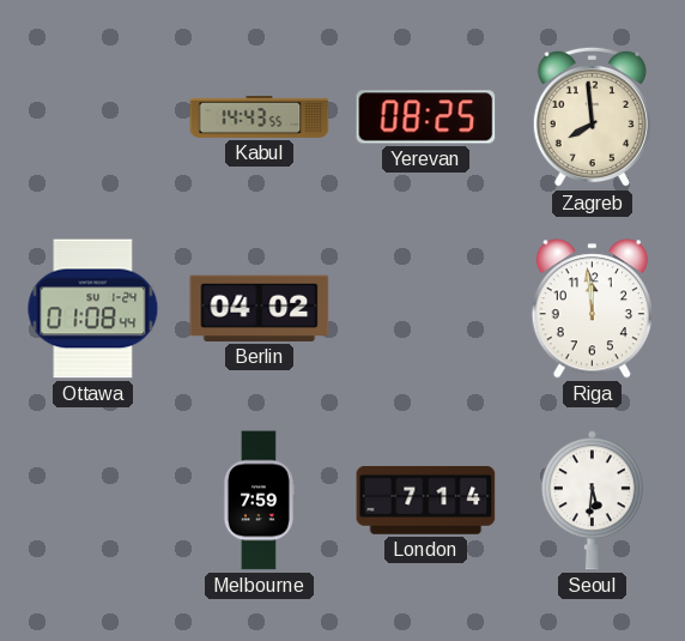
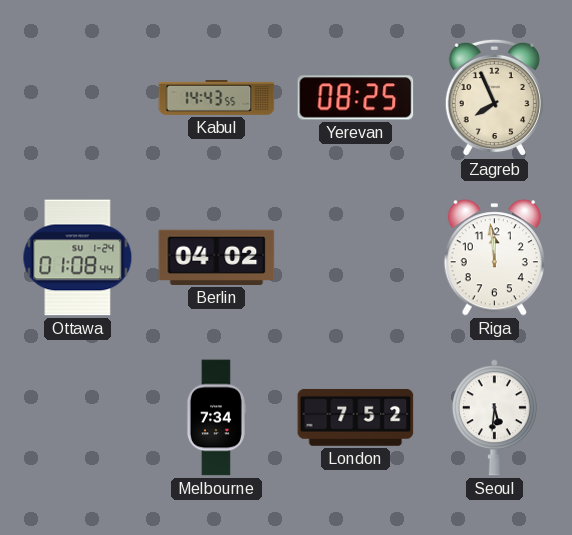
Zagreb: 7:59 -> 7:56
Melbourne: 7:59 -> 7:34
London: 7:14 -> 7:52
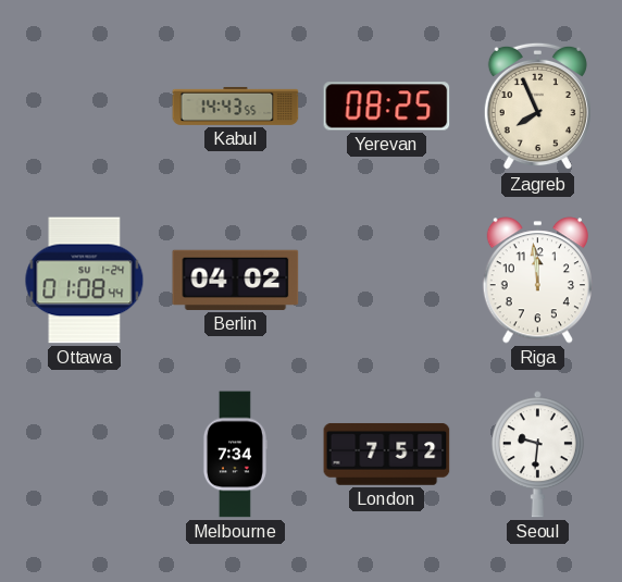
Seoul: 5:31 -> 9:31
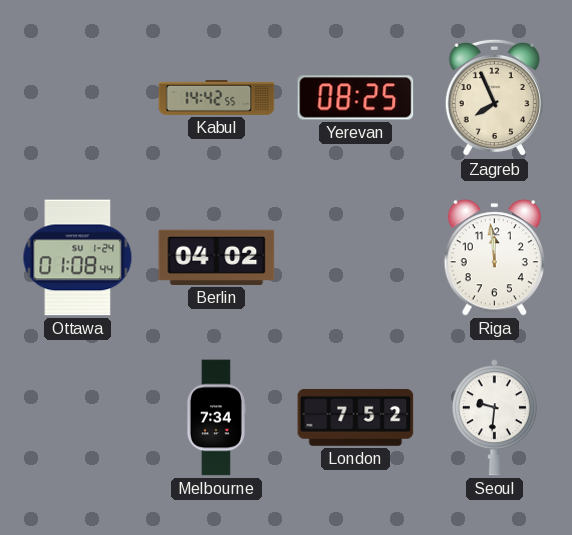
Kabul: 14:43 -> 14:42
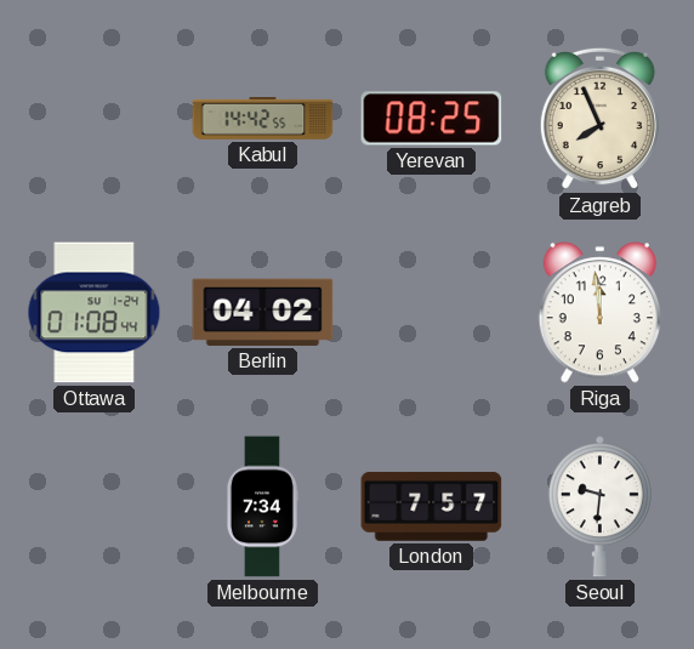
London: 7:52 -> 7:57
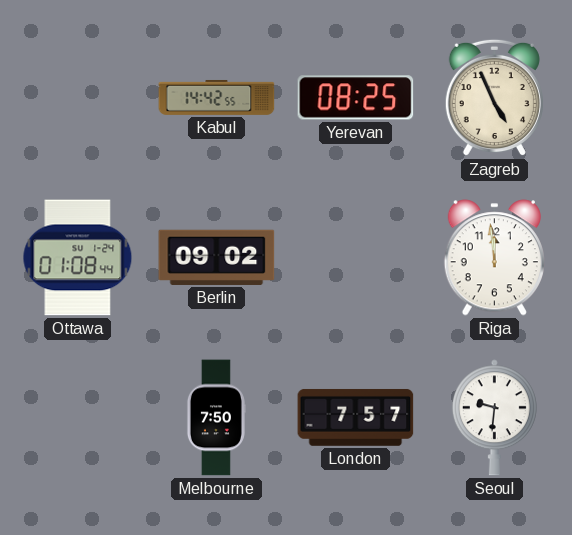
Zagreb: 7:56 -> 4:56
Berlin: 04:02 -> 09:02
Melbourne: 7:34 -> 7:50
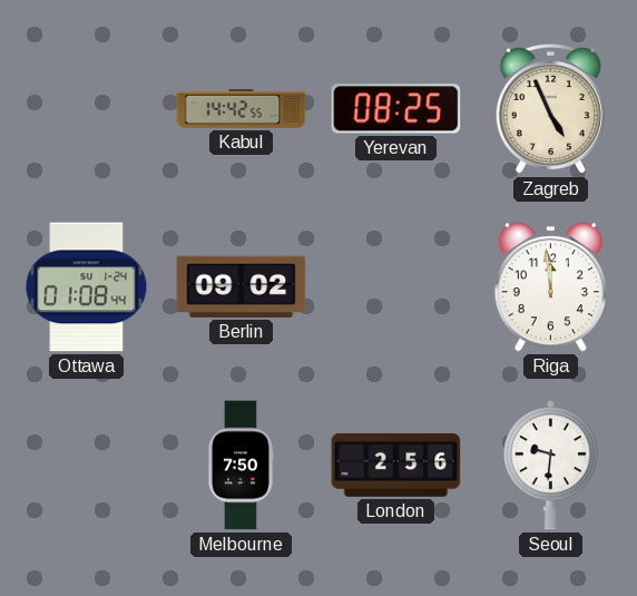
London: 7:57 -> 2:56
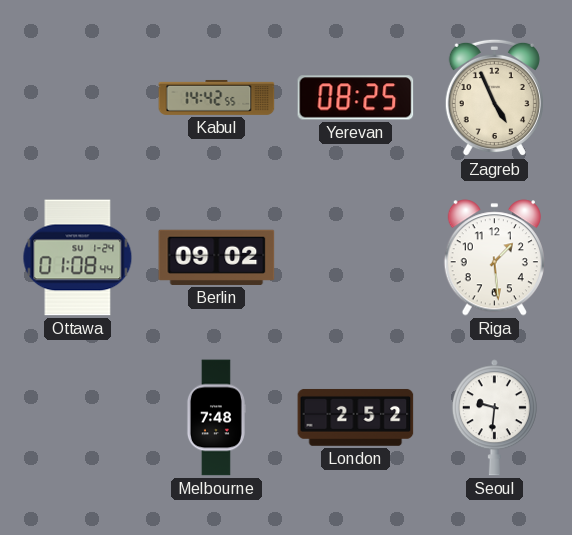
Riga: 11:59 -> 1:29
Melbourne: 7:50 -> 7:48
London: 2:56 -> 2:52
